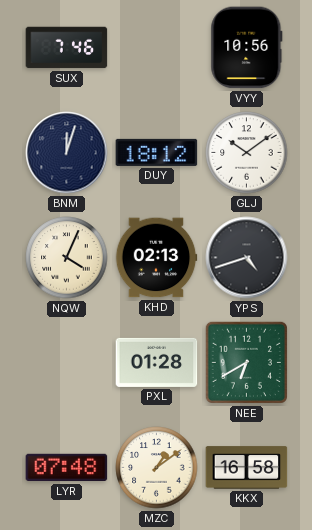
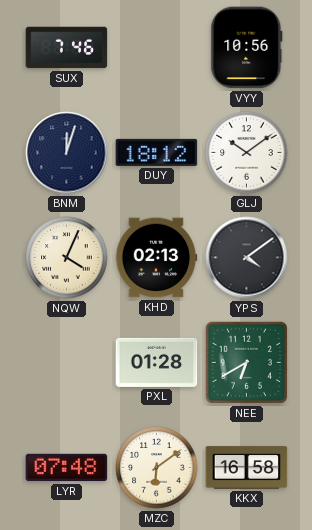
YPS: 4:42 -> 4:09
MZC: 1:09 -> 6:09
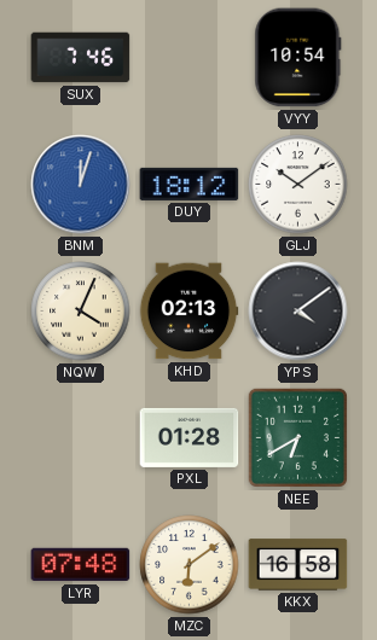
VYY: 10:56 -> 10:54
BNM dial: navy -> blue
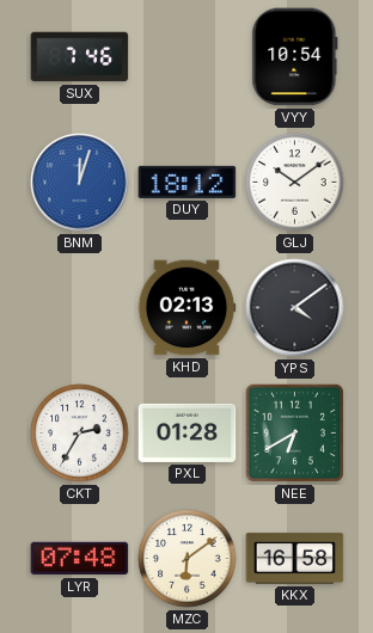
NQW: 4:04 -> none
CKT: none -> 2:35
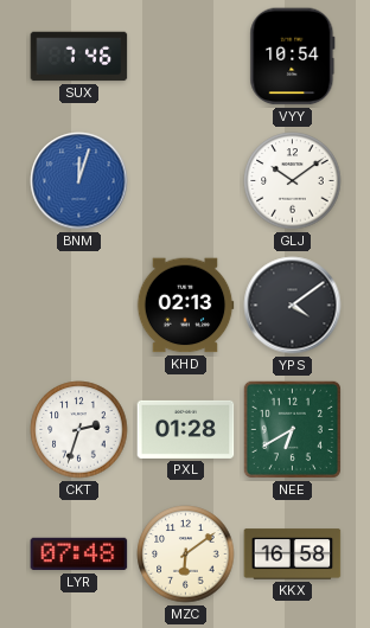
DUY: 18:12 -> none
CKT: 2:35 -> 2:33
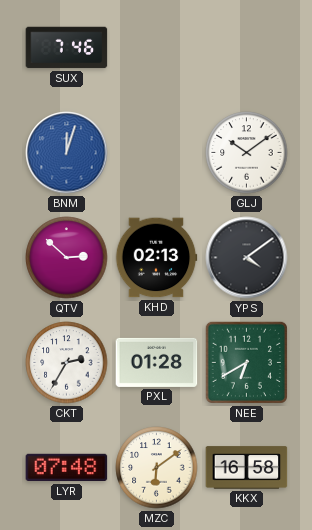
VYY: 10:54 -> none
QTV: none -> 2:52
CKT: 2:33 -> 2:35
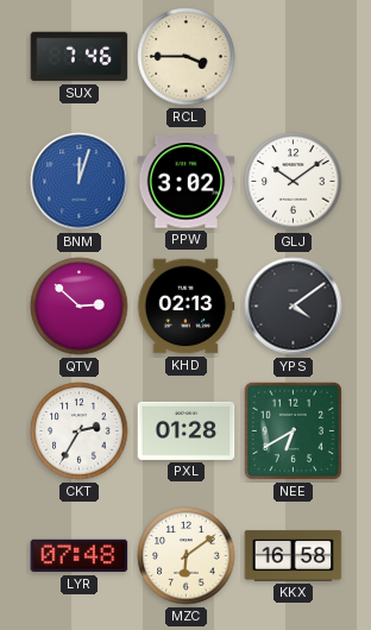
RCL: none -> 3:45
PPW: none -> 3:02
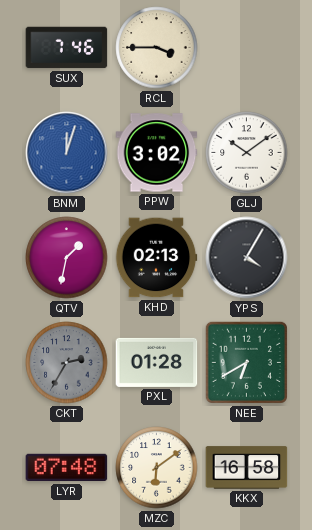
QTV: 2:52 -> 1:32
YPS: 4:09 -> 4:05
CKT dial: white -> grey
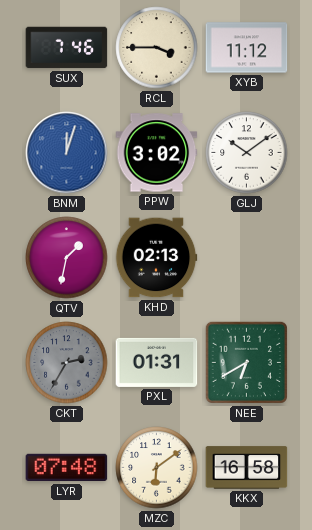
XYB: none -> 11:12
YPS: 4:05 -> none
PXL: 01:28 -> 01:31
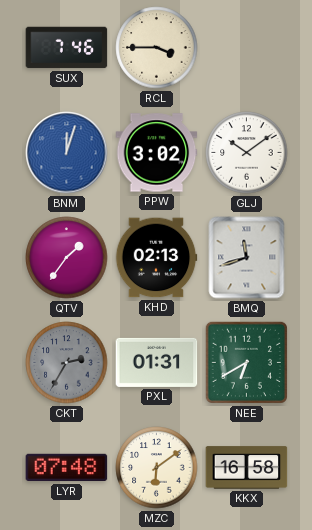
XYB: 11:12 -> none
QTV: 1:32 -> 1:36
BMQ: none -> 11:42
